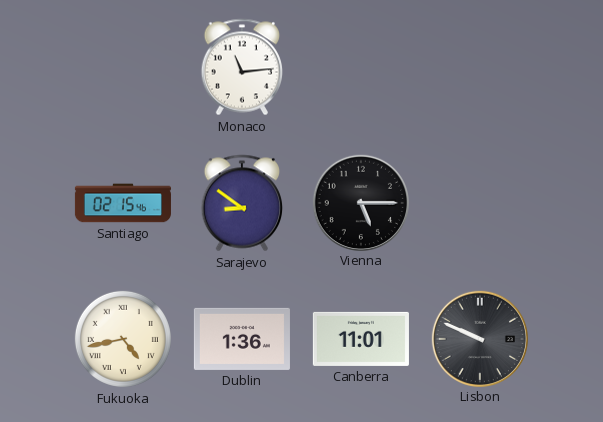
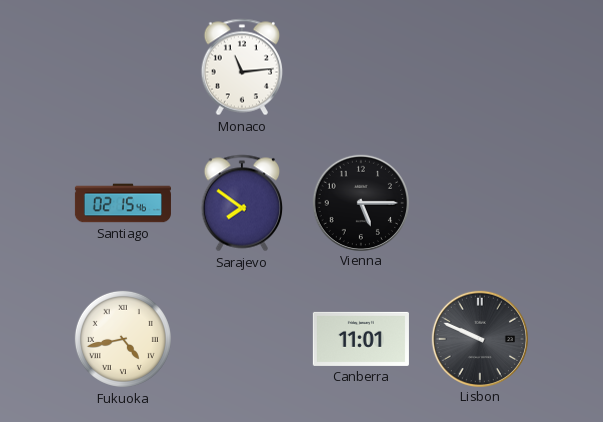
Sarajevo: 8:51 -> 7:51
Dublin: 1:36 -> none
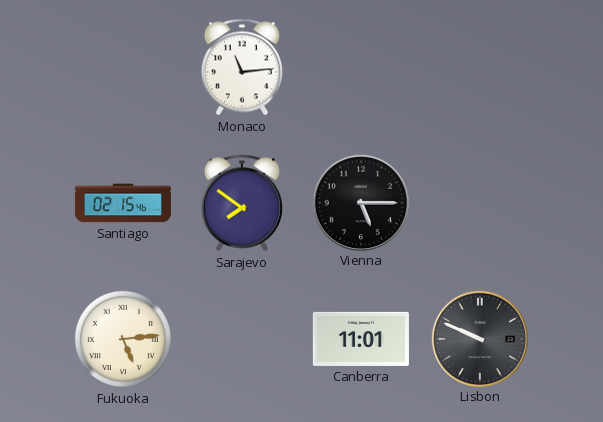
Fukuoka: 4:43 -> 5:14
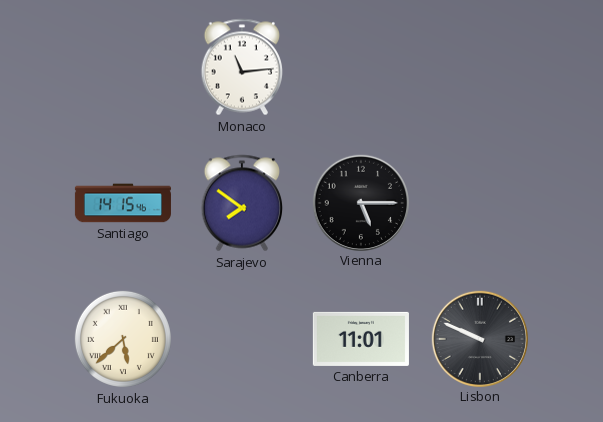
Santiago: 02:15 -> 14:15
Fukuoka: 5:14 -> 5:38
